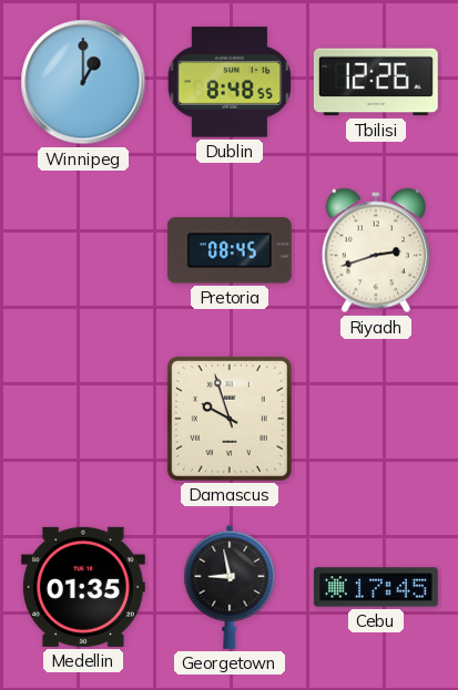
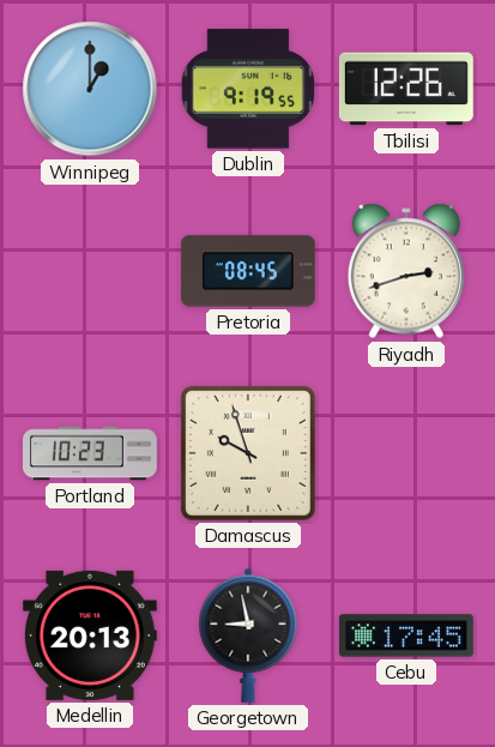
Dublin: 8:48 -> 9:19
Portland: none -> 10:23
Medellin: 01:35 -> 20:13
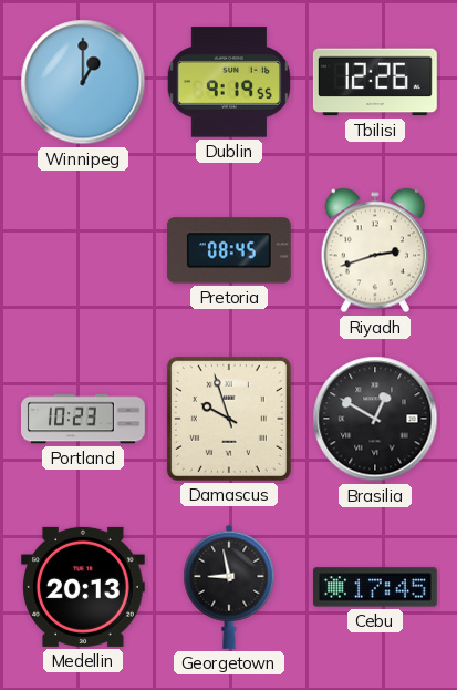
Brasilia: none -> 12:50
